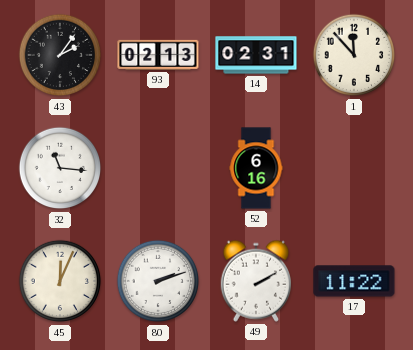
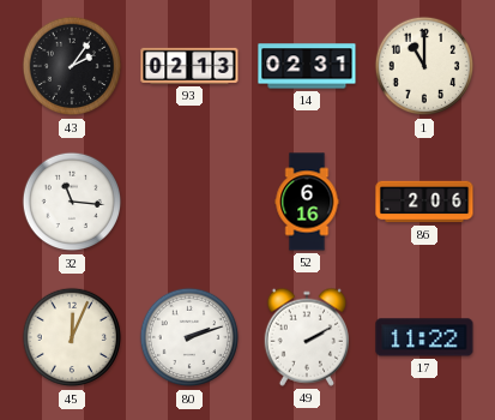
1: 11:53 -> 11:00
86: none -> 2:06
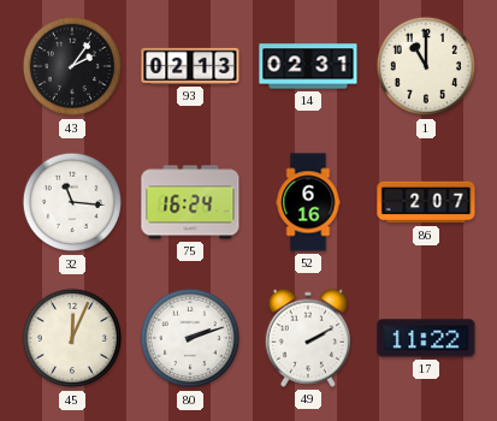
75: none -> 16:24
86: 2:06 -> 2:07
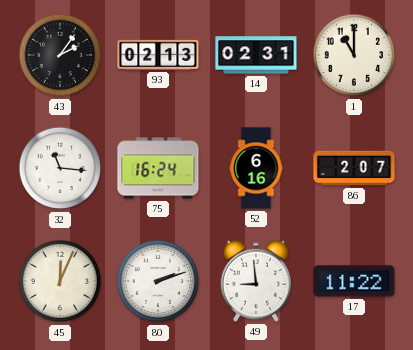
49: 2:10 -> 8:59
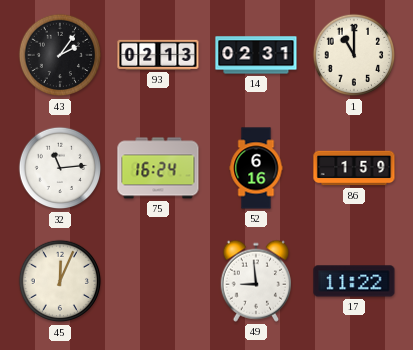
32: 11:16 -> 11:14
86: 2:07 -> 1:59
80: 2:12 -> none
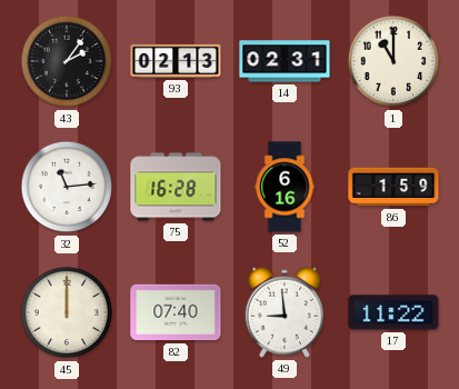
75: 16:24 -> 16:28
45: 12:04 -> 12:00
82: none -> 07:40
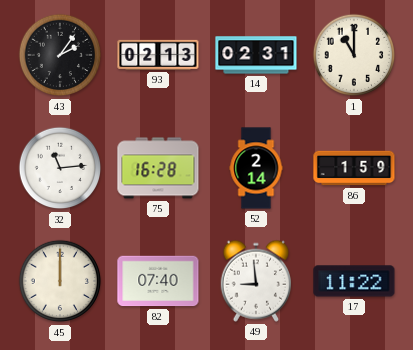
52: 6:16 -> 2:14
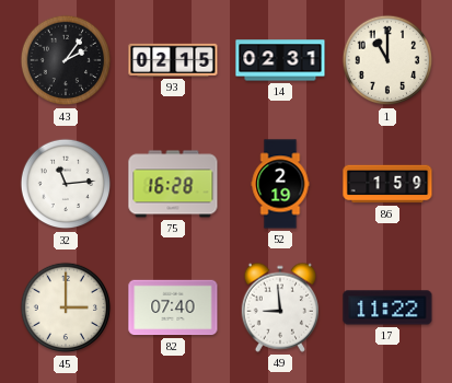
93: 02:13 -> 02:15
52: 2:14 -> 2:19
45: 12:00 -> 3:00
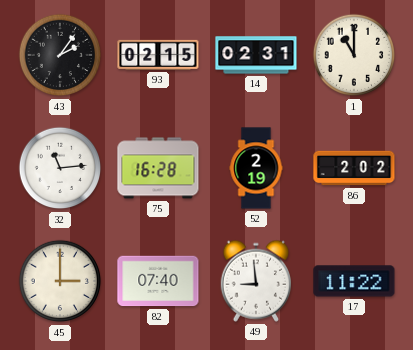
86: 1:59 -> 2:02
